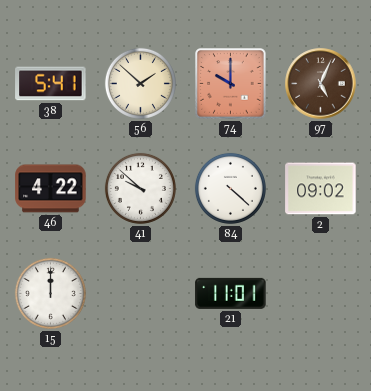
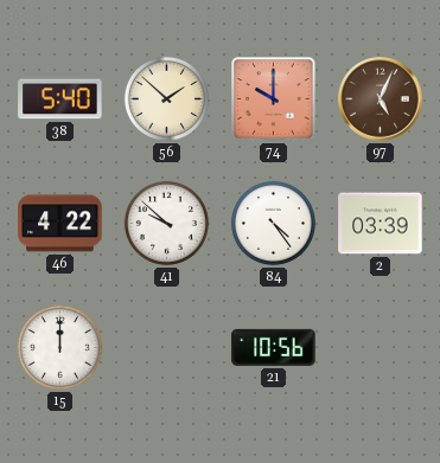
38: 5:41 -> 5:40
84: 4:22 -> 4:24
2: 09:02 -> 03:39
21: 11:01 -> 10:56
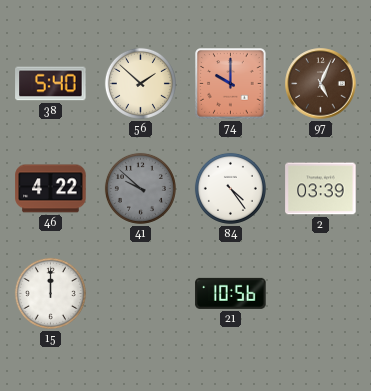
41 dial: white -> grey
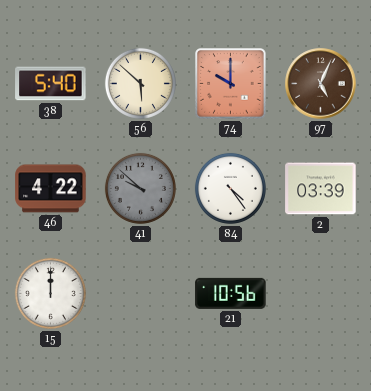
56: 1:52 -> 5:52
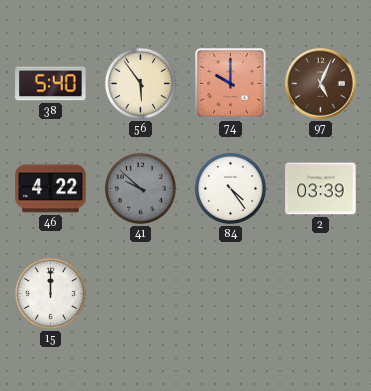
56: 5:52 -> 5:54
21: 10:56 -> none
